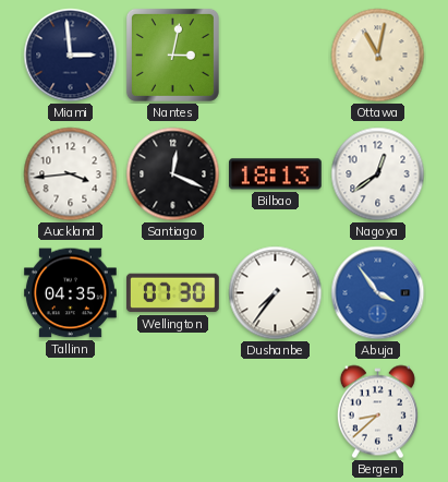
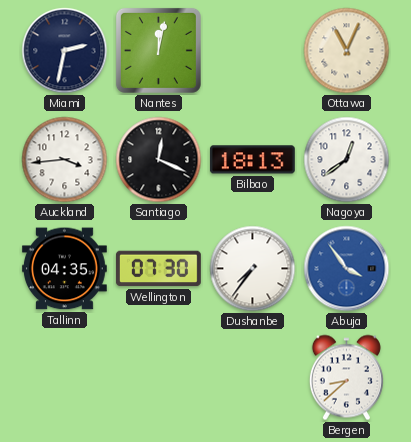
Miami: 2:59 -> 2:32
Nantes: 3:02 -> 12:02
Ottawa: 11:02 -> 11:04
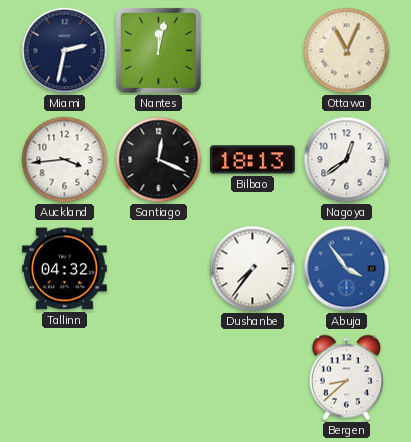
Tallinn: 04:35 -> 04:32
Wellington: 07:30 -> none
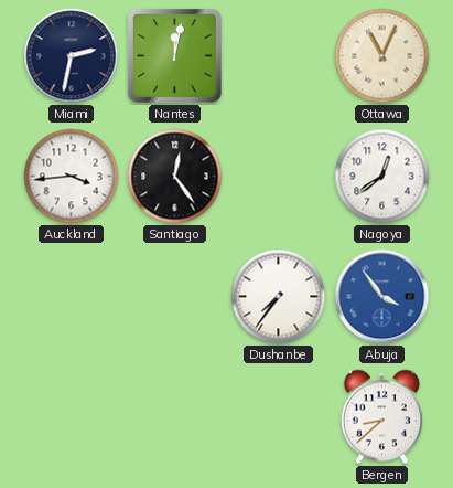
Santiago: 12:19 -> 12:24
Bilbao: 18:13 -> none
Tallinn: 04:32 -> none
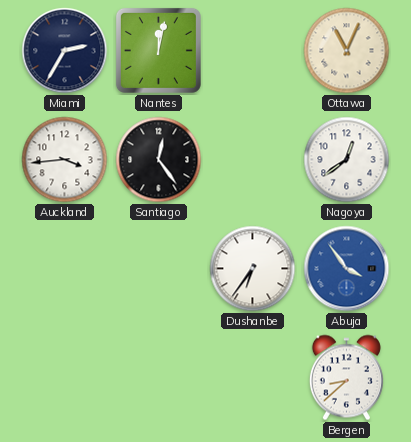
Miami: 2:32 -> 2:35
Dushanbe: 7:36 -> 6:36
